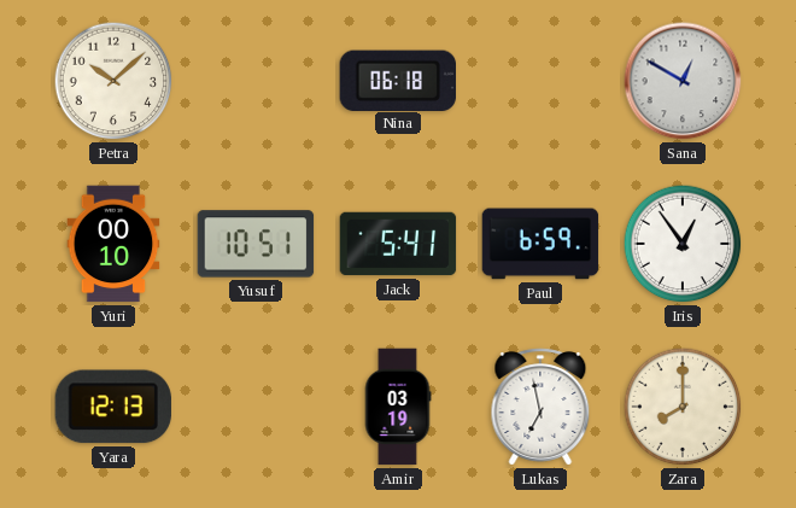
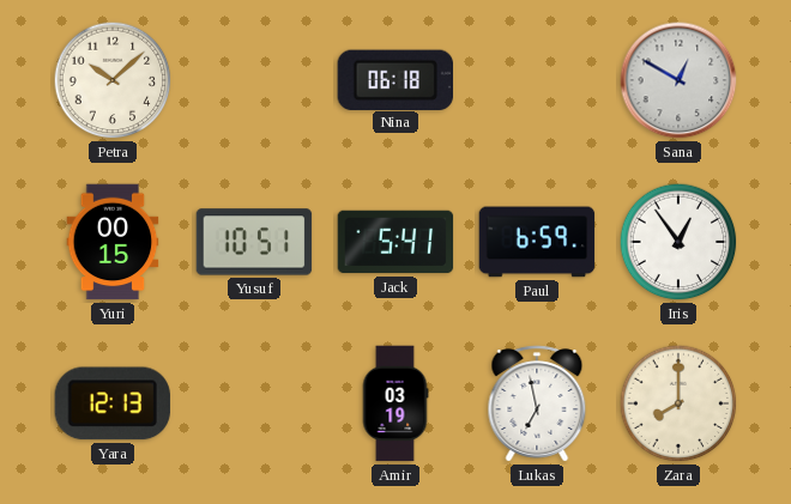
Yuri: 00:10 -> 00:15
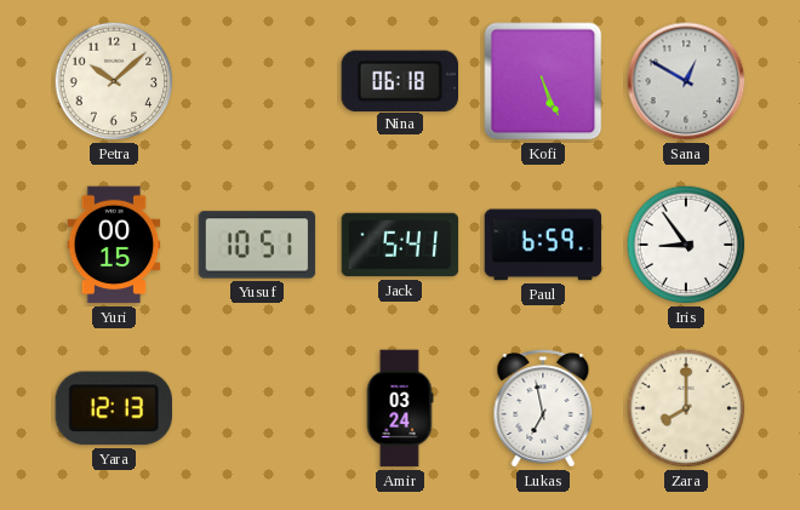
Kofi: none -> 5:26
Iris: 12:54 -> 8:54
Amir: 03:19 -> 03:24
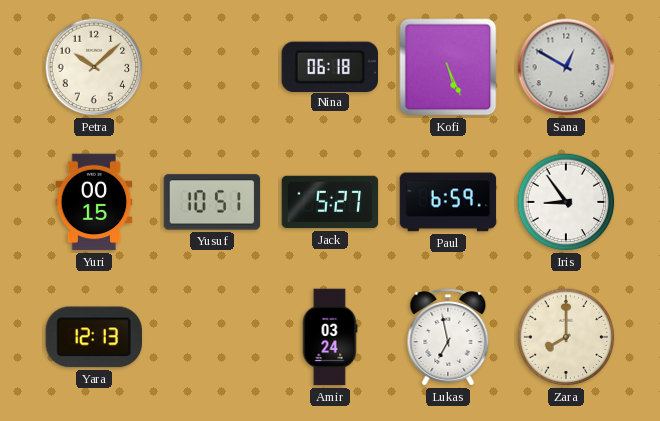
Jack: 5:41 -> 5:27
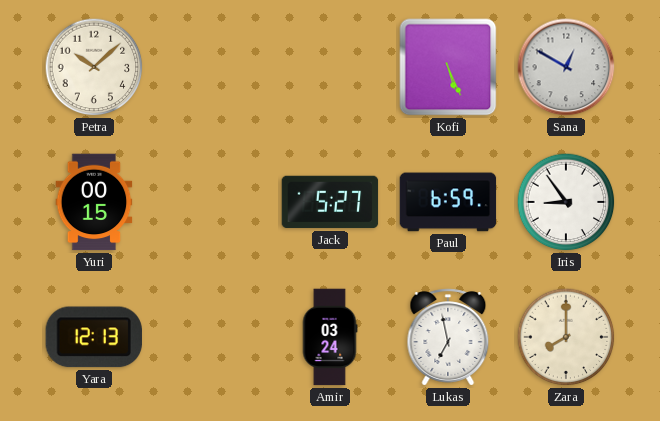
Nina: 06:18 -> none
Yusuf: 10:51 -> none
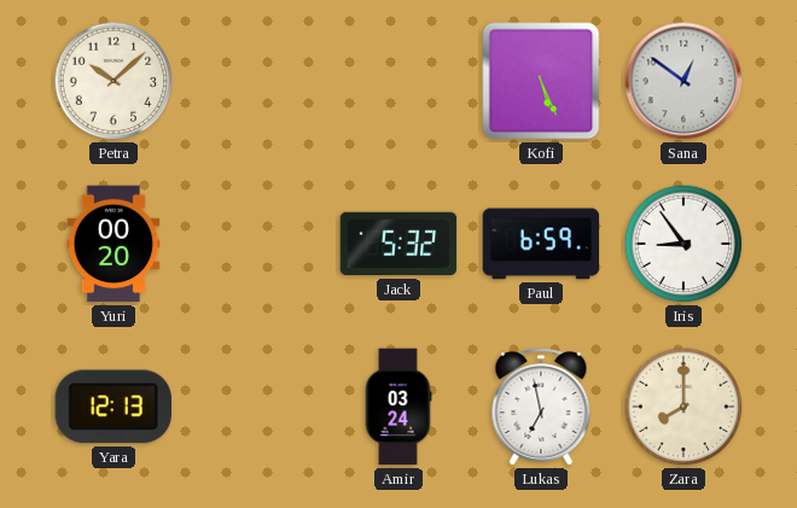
Sana: 12:50 -> 12:51
Yuri: 00:15 -> 00:20
Jack: 5:27 -> 5:32
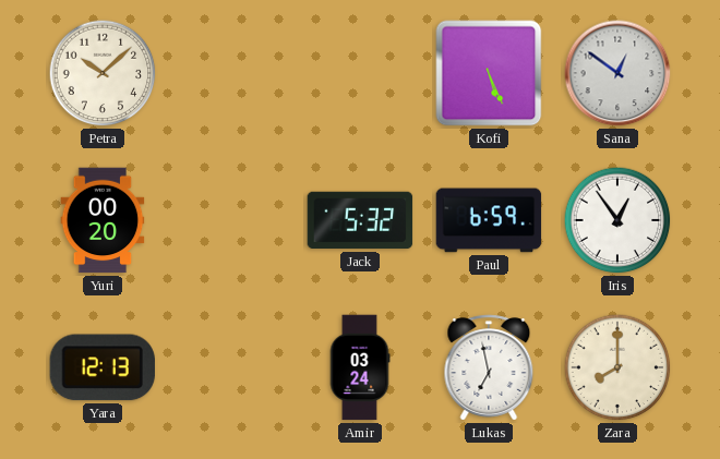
Iris: 8:54 -> 12:54
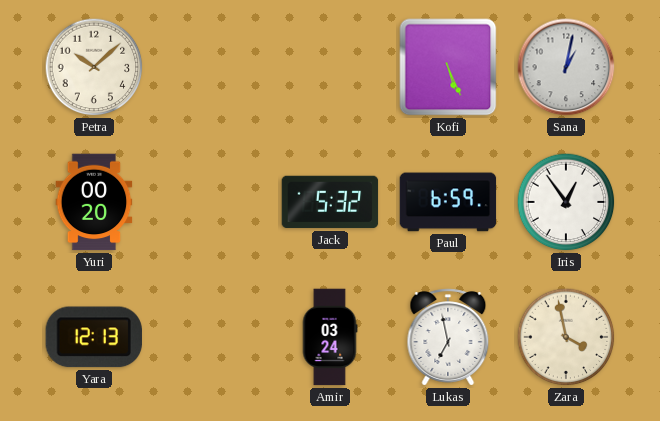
Sana: 12:51 -> 1:02
Zara: 8:00 -> 3:58
